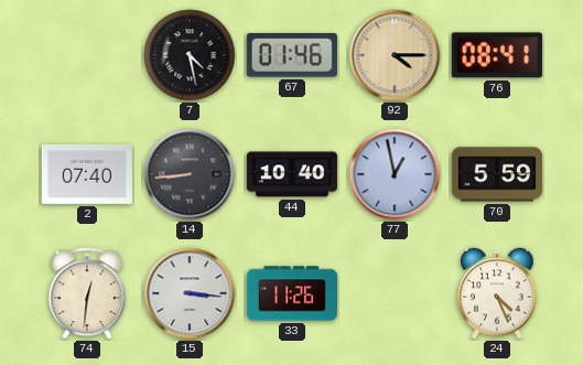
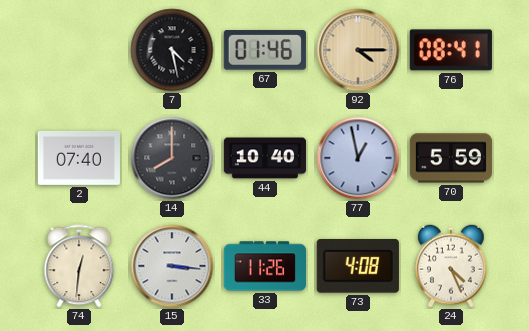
14: 8:44 -> 8:00
73: none -> 4:08
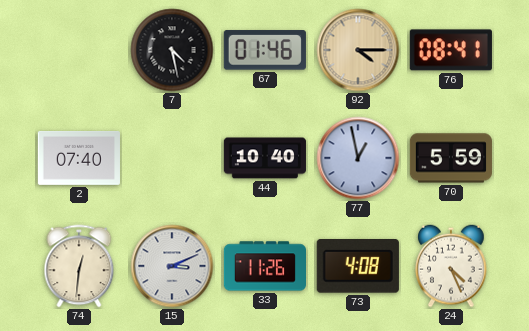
14: 8:00 -> none
15: 3:16 -> 3:11
